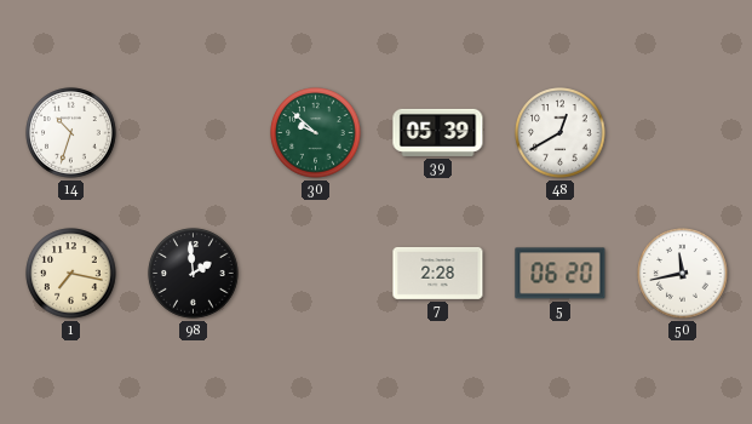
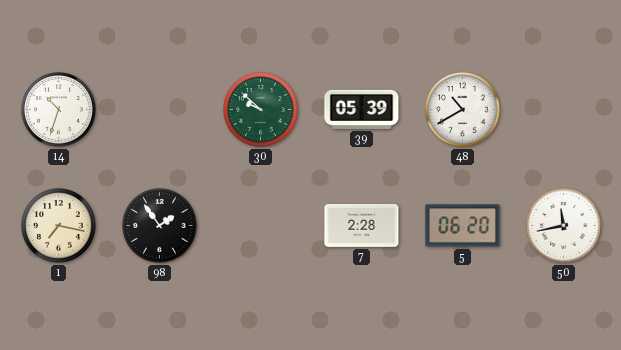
48: 12:40 -> 10:40
98: 1:59 -> 1:54
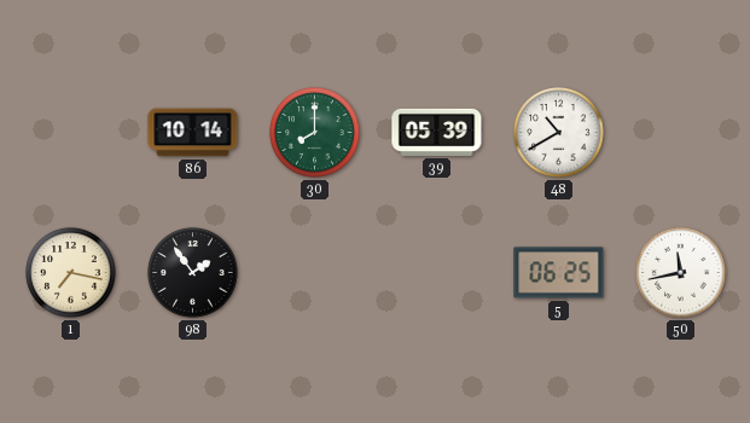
14: 10:33 -> none
86: none -> 10:14
30: 9:52 -> 8:00
7: 2:28 -> none
5: 06:20 -> 06:25
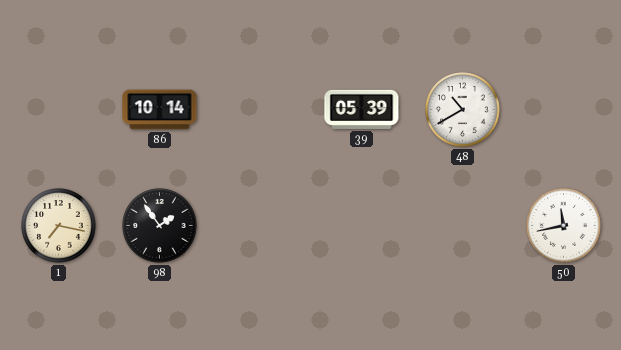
30: 8:00 -> none
5: 06:25 -> none
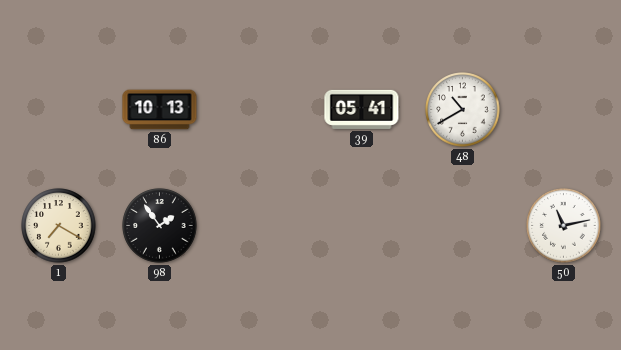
86: 10:14 -> 10:13
39: 05:39 -> 05:41
1: 7:17 -> 7:20
50: 11:43 -> 11:13
